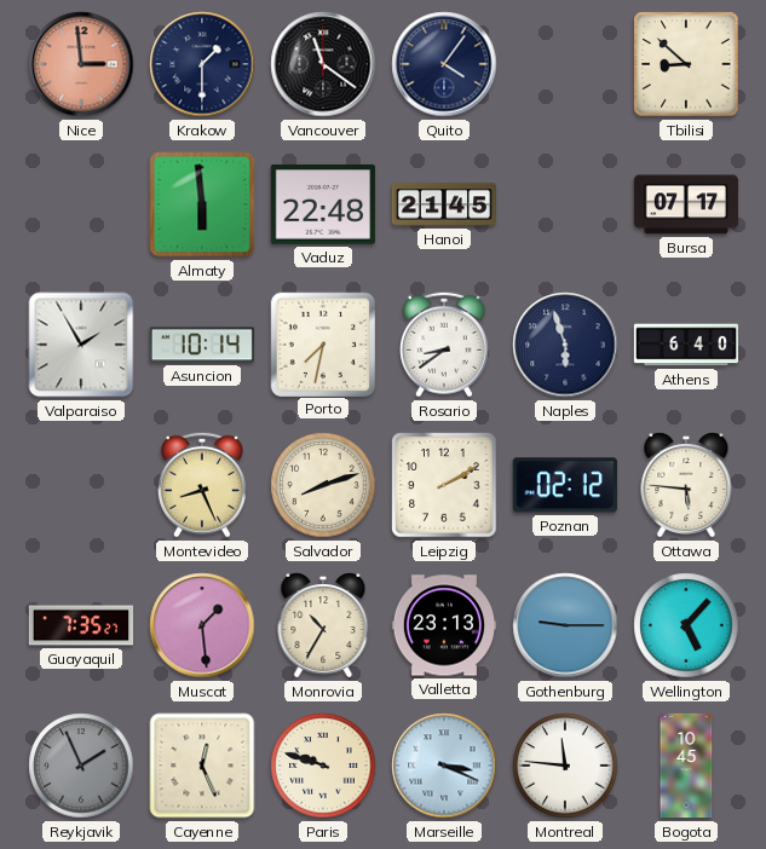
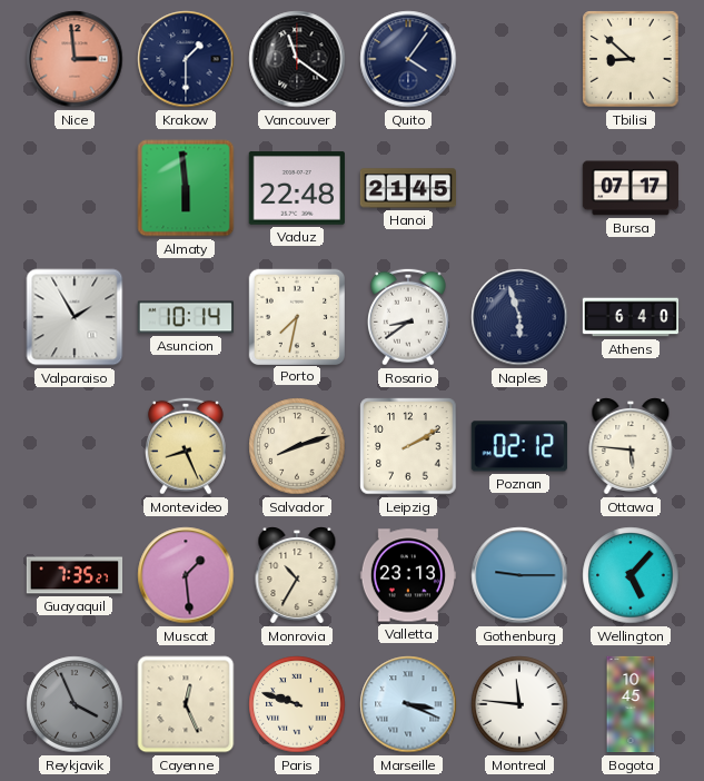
Reykjavik: 1:56 -> 3:56
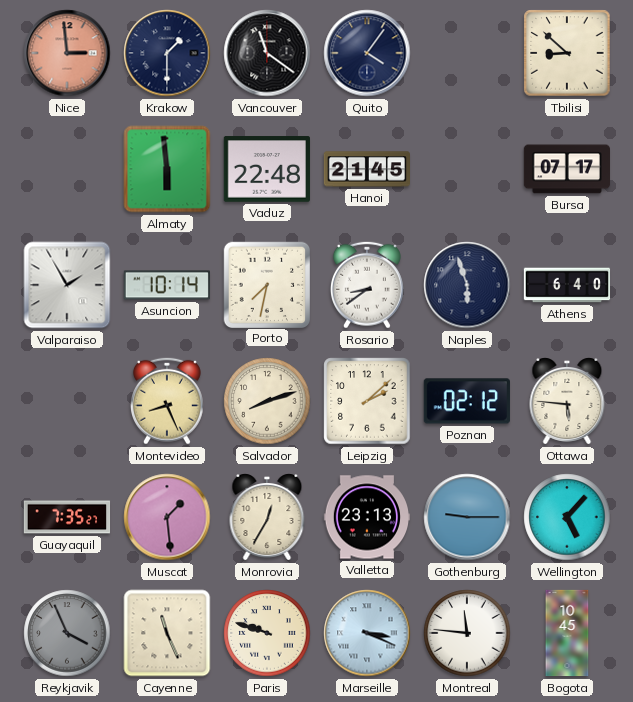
Leipzig: 2:10 -> 2:08
Monrovia: 10:35 -> 12:35
Cayenne: 12:26 -> 11:26
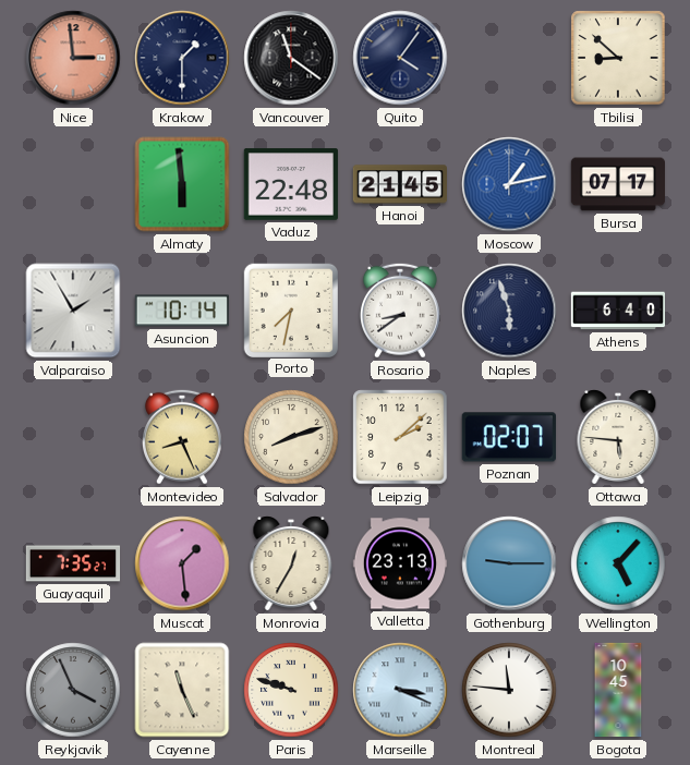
Moscow: none -> 1:13
Poznan: 02:12 -> 02:07
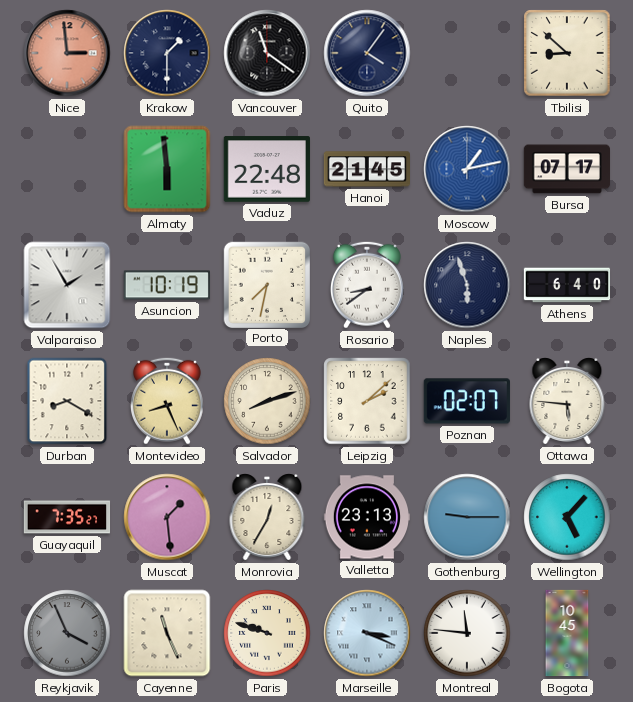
Asuncion: 10:14 -> 10:19
Durban: none -> 8:20
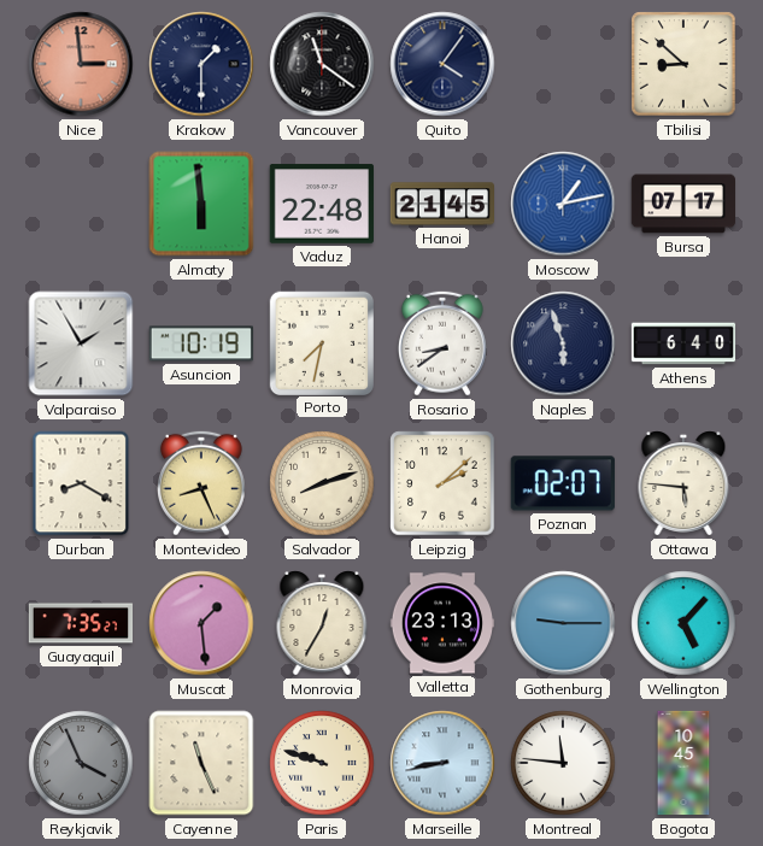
Marseille: 3:19 -> 8:43
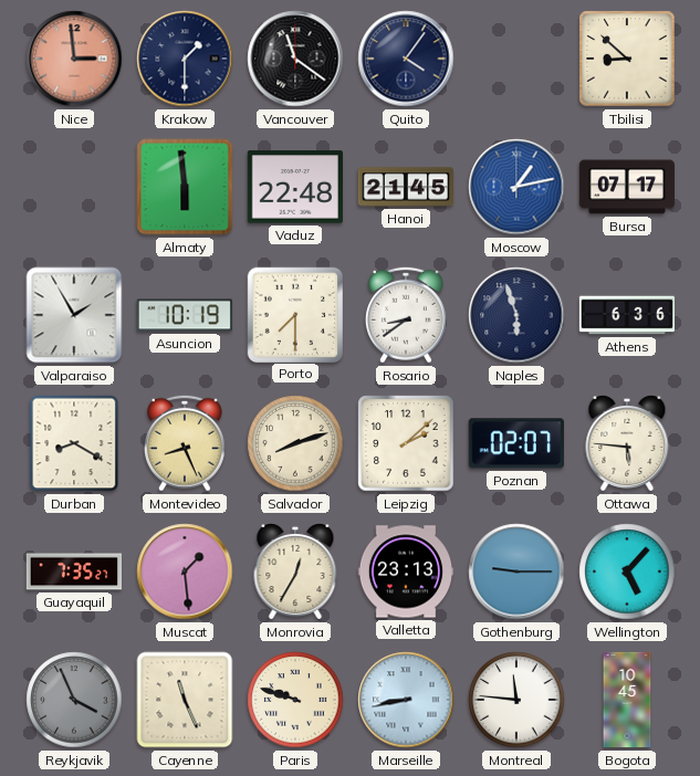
Porto: 7:32 -> 7:30
Athens: 6:40 -> 6:36
